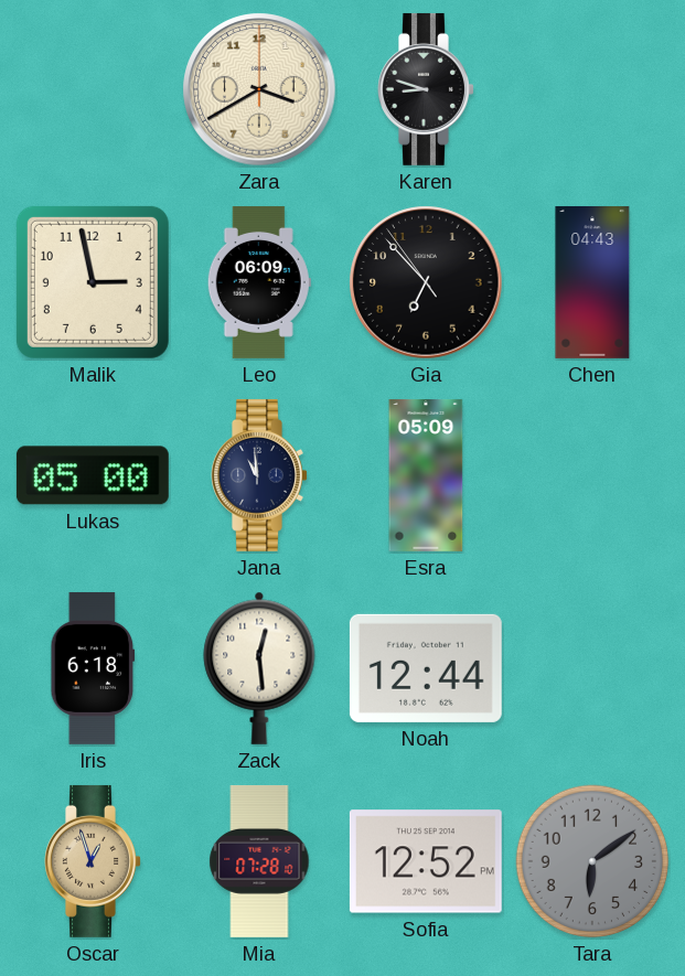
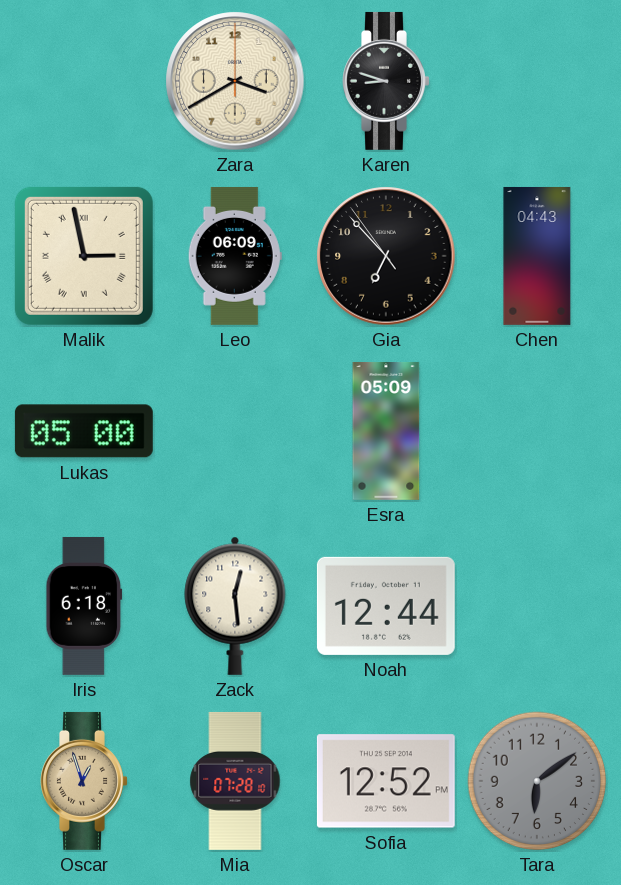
Malik numerals: Arabic -> Roman
Jana: 10:59 -> none
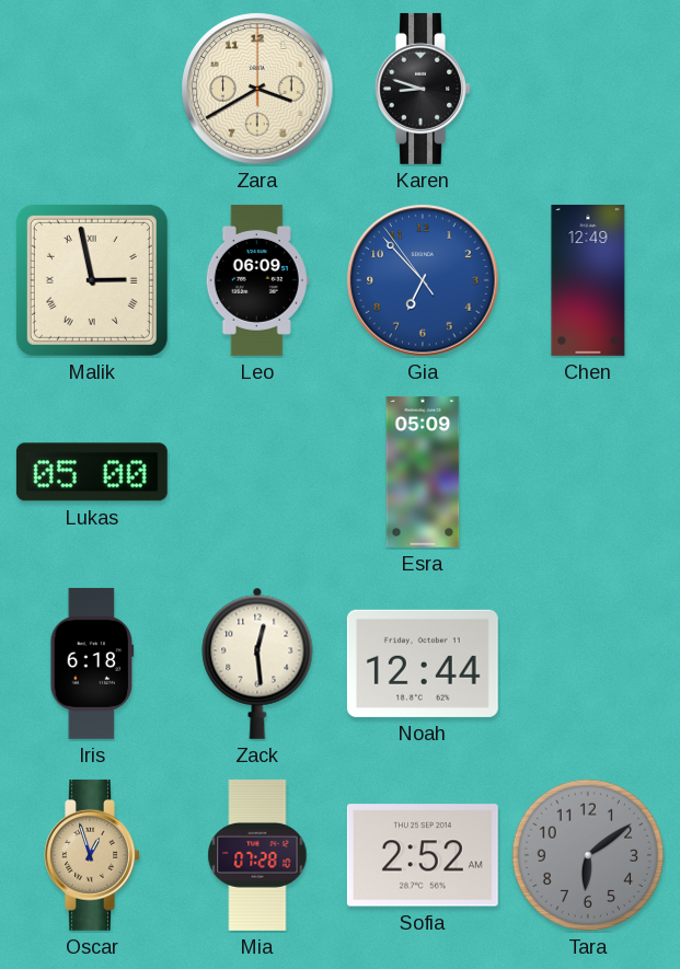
Gia dial: black -> blue
Chen: 04:43 -> 12:49
Sofia: 12:52 -> 2:52
